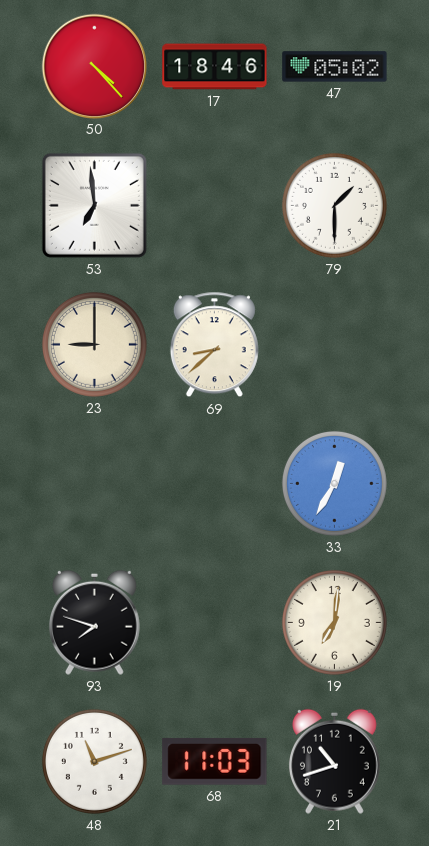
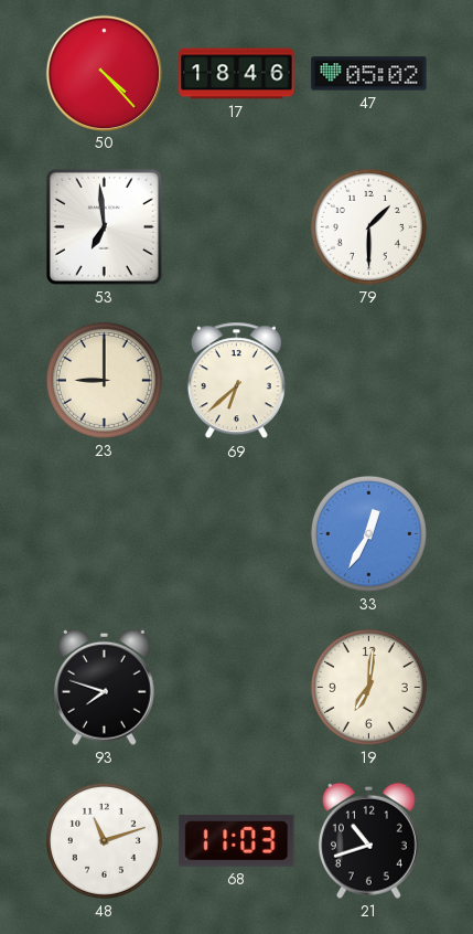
69: 8:38 -> 6:38
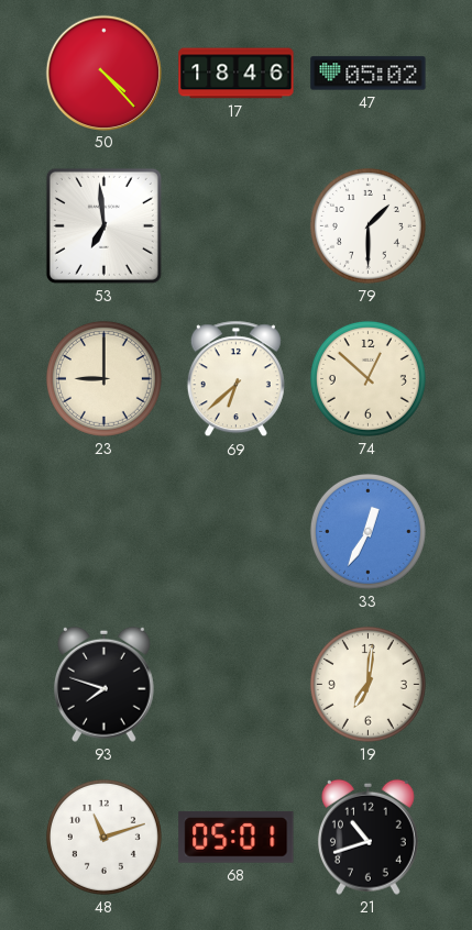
74: none -> 12:52
68: 11:03 -> 05:01
